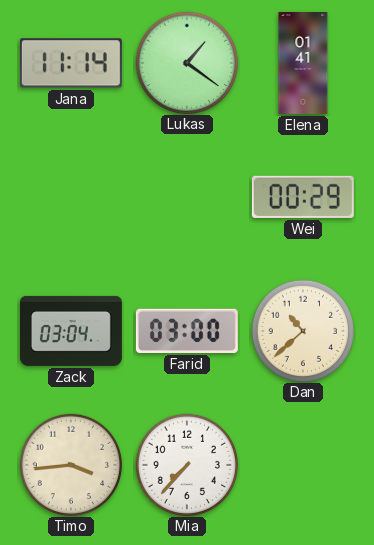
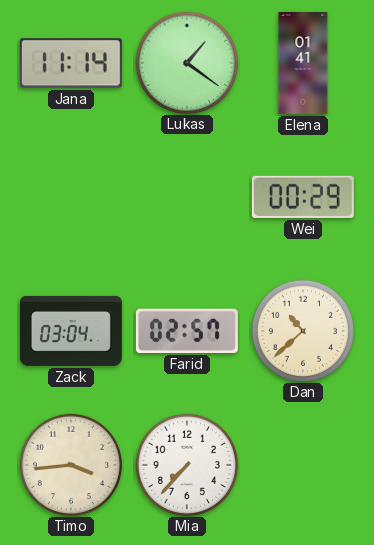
Farid: 03:00 -> 02:57
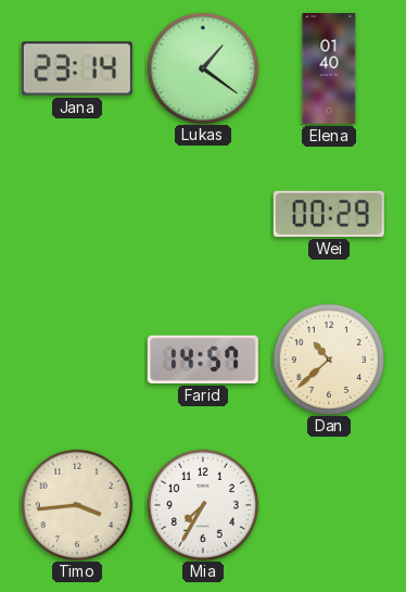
Jana: 11:14 -> 23:14
Elena: 01:41 -> 01:40
Zack: 03:04 -> none
Farid: 02:57 -> 14:57
Mia: 7:37 -> 7:35
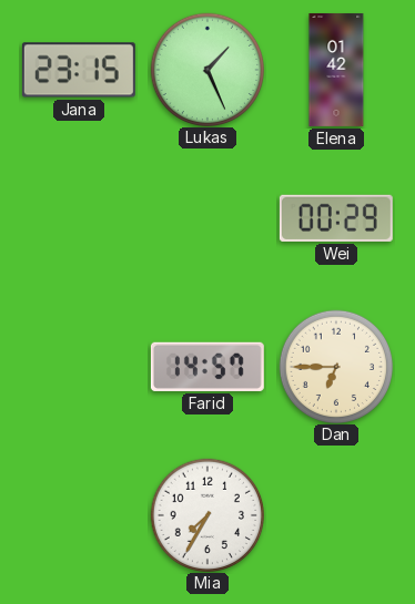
Jana: 23:14 -> 23:15
Lukas: 1:21 -> 1:26
Elena: 01:40 -> 01:42
Dan: 10:38 -> 6:45
Timo: 3:44 -> none
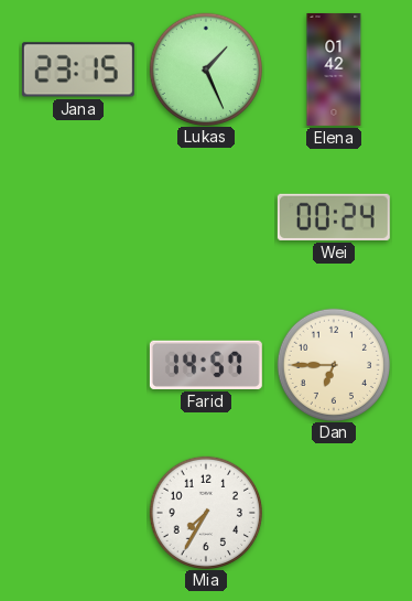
Wei: 00:29 -> 00:24
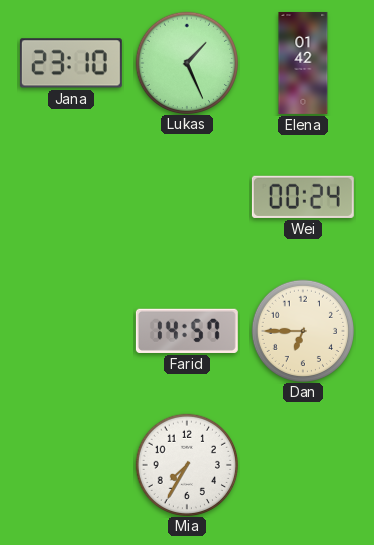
Jana: 23:15 -> 23:10
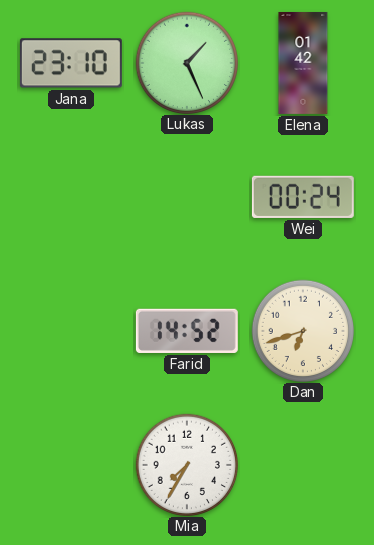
Farid: 14:57 -> 14:52
Dan: 6:45 -> 6:42
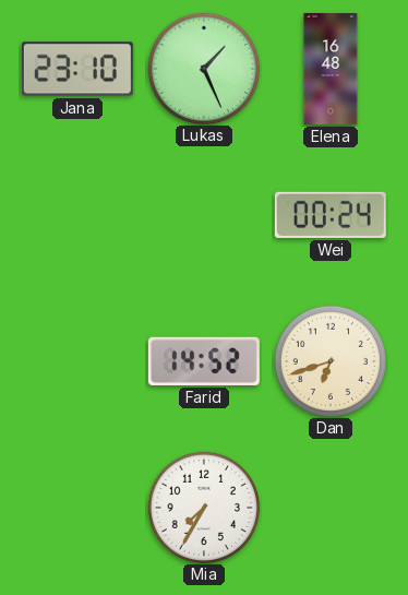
Elena: 01:42 -> 16:48
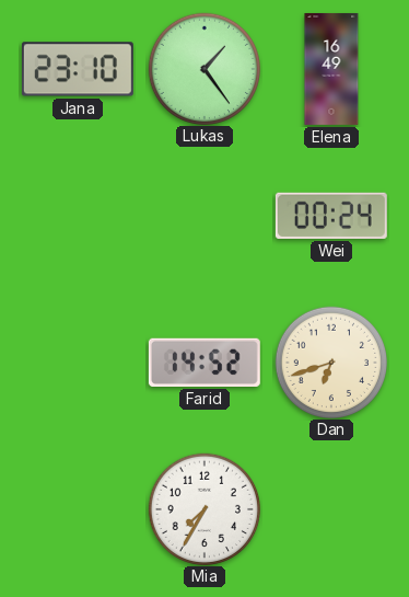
Lukas: 1:26 -> 1:24
Elena: 16:48 -> 16:49
